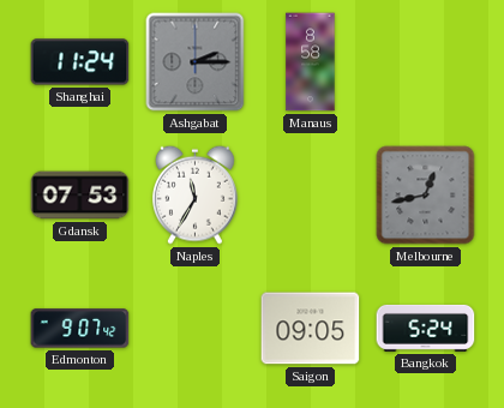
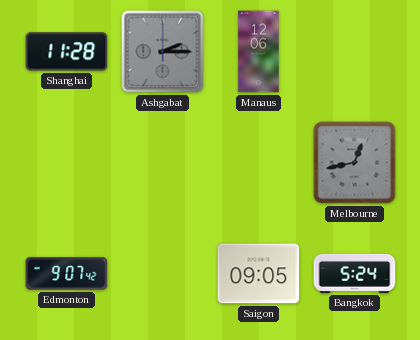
Shanghai: 11:24 -> 11:28
Manaus: 8:58 -> 12:06
Gdansk: 07:53 -> none
Naples: 11:35 -> none
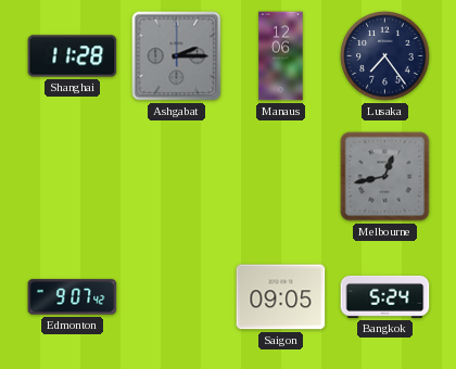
Lusaka: none -> 7:24
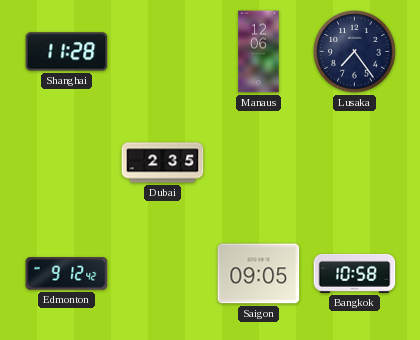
Ashgabat: 2:15 -> none
Dubai: none -> 2:35
Melbourne: 12:43 -> none
Edmonton: 9:07 -> 9:12
Bangkok: 5:24 -> 10:58
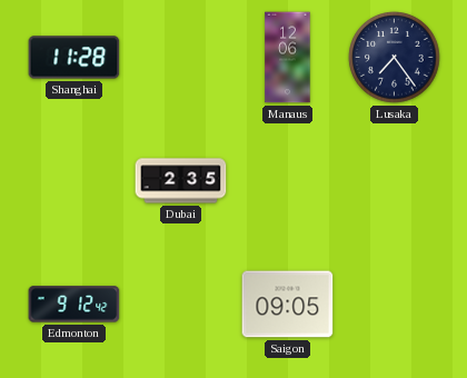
Bangkok: 10:58 -> none
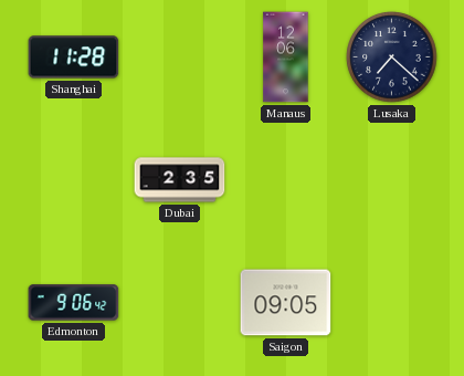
Lusaka: 7:24 -> 7:22
Edmonton: 9:12 -> 9:06
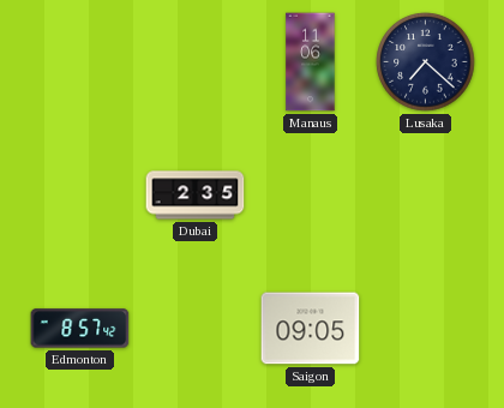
Shanghai: 11:28 -> none
Manaus: 12:06 -> 11:06
Edmonton: 9:06 -> 8:57
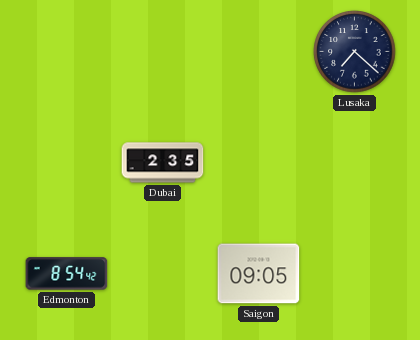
Manaus: 11:06 -> none
Edmonton: 8:57 -> 8:54
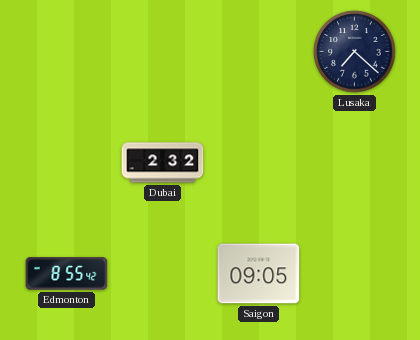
Dubai: 2:35 -> 2:32
Edmonton: 8:54 -> 8:55
